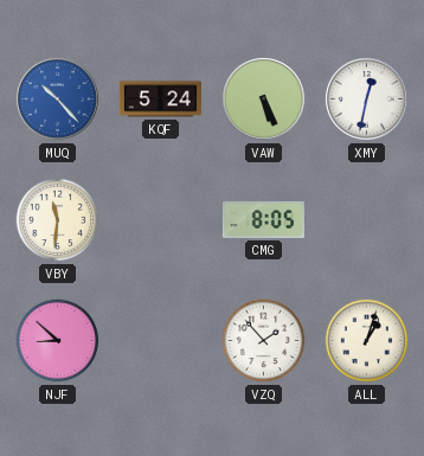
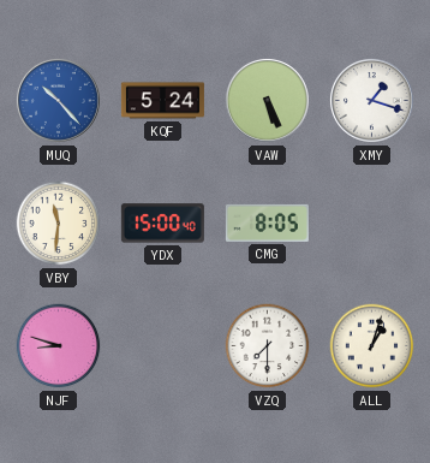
XMY: 12:32 -> 1:18
YDX: none -> 15:00
NJF: 8:52 -> 8:48
VZQ: 1:53 -> 7:30
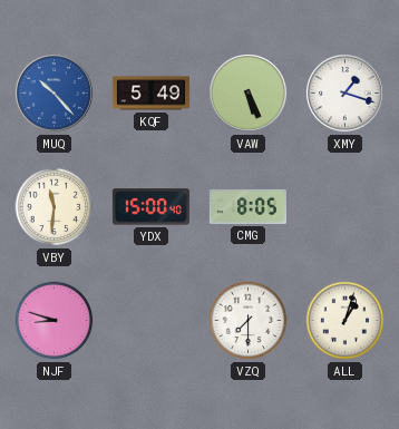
KQF: 5:24 -> 5:49
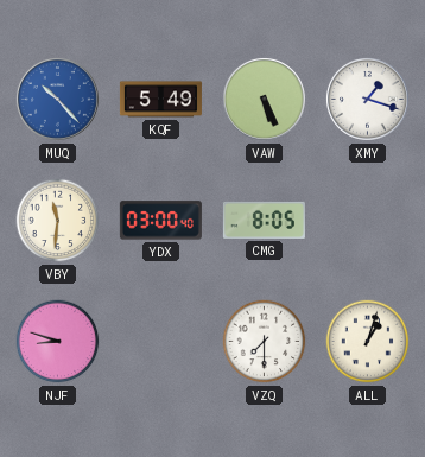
YDX: 15:00 -> 03:00
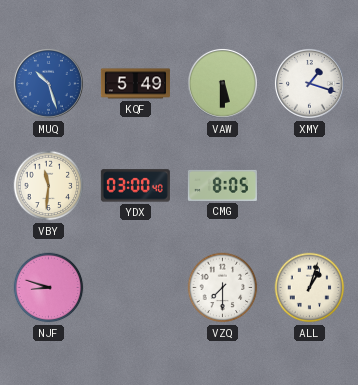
MUQ: 10:23 -> 10:27
VAW: 5:26 -> 5:30
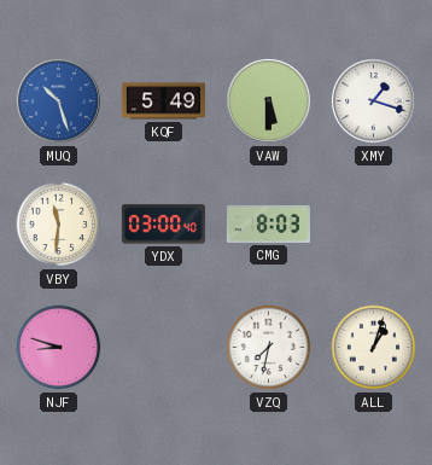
CMG: 8:05 -> 8:03
VZQ: 7:30 -> 7:32
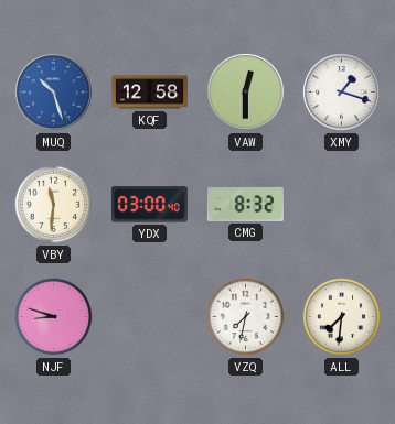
KQF: 5:49 -> 12:58
VAW: 5:30 -> 12:30
CMG: 8:03 -> 8:32
ALL: 1:03 -> 7:31
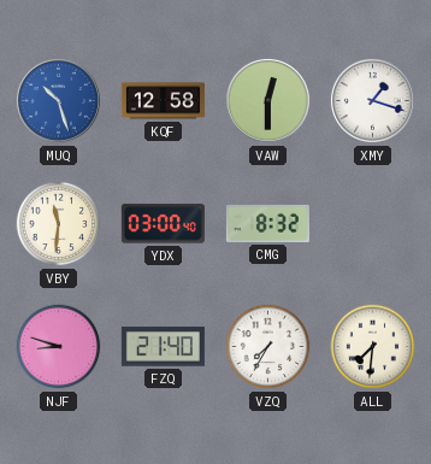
FZQ: none -> 21:40
VZQ: 7:32 -> 7:35
